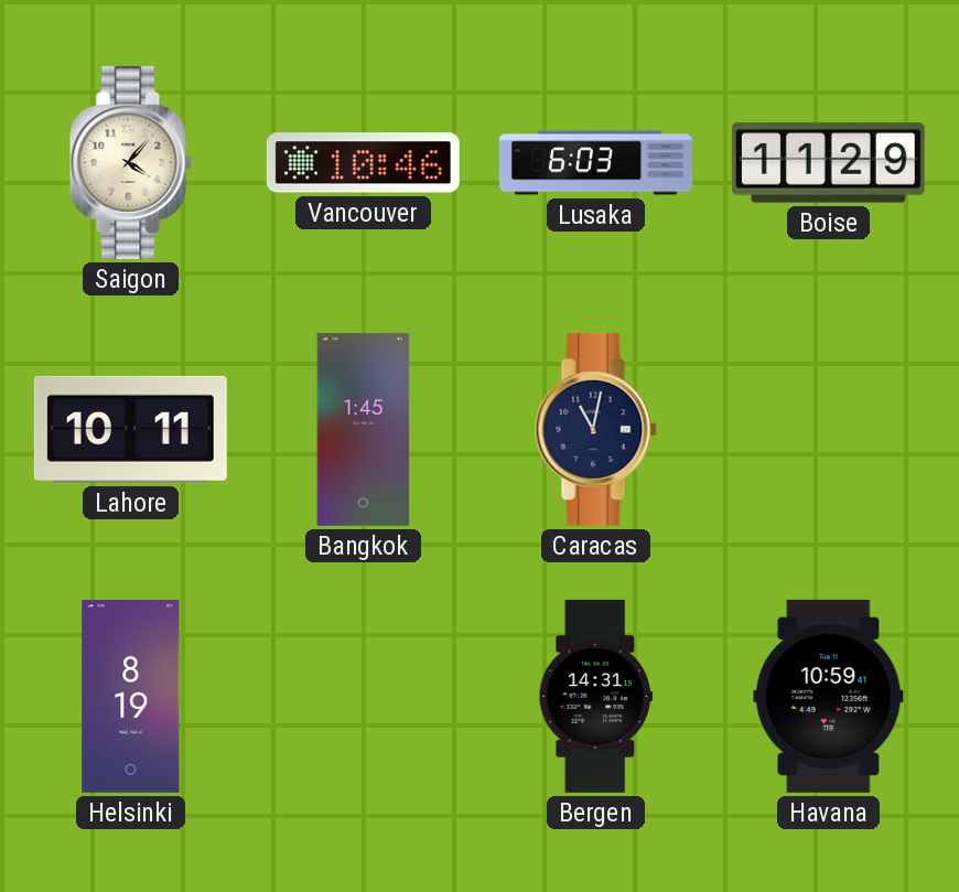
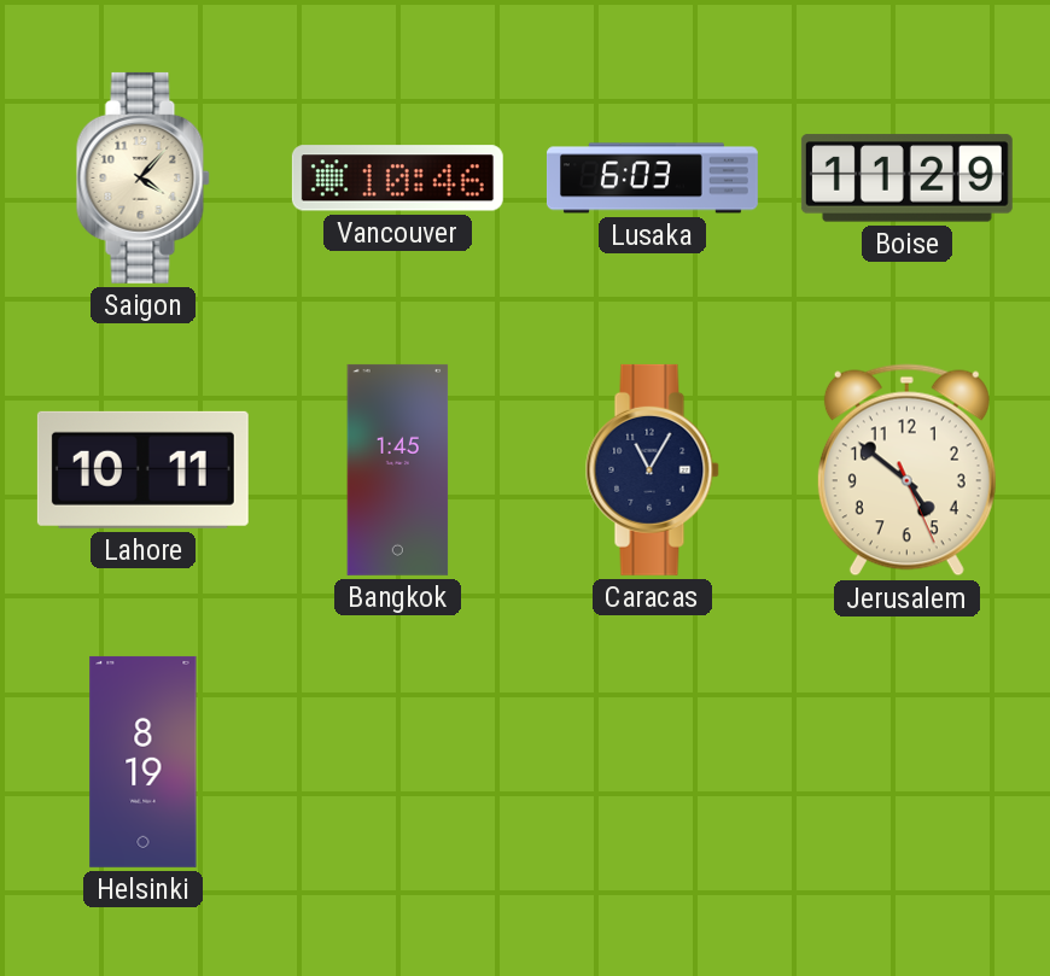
Caracas: 11:02 -> 11:05
Jerusalem: none -> 4:51
Bergen: 14:31 -> none
Havana: 10:59 -> none
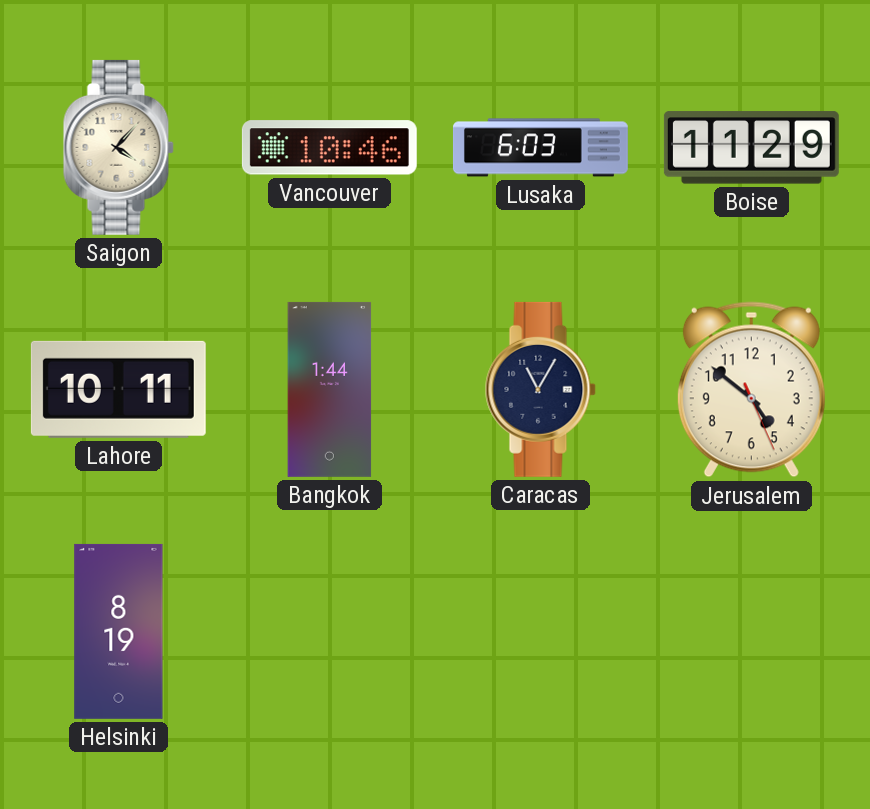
Bangkok: 1:45 -> 1:44
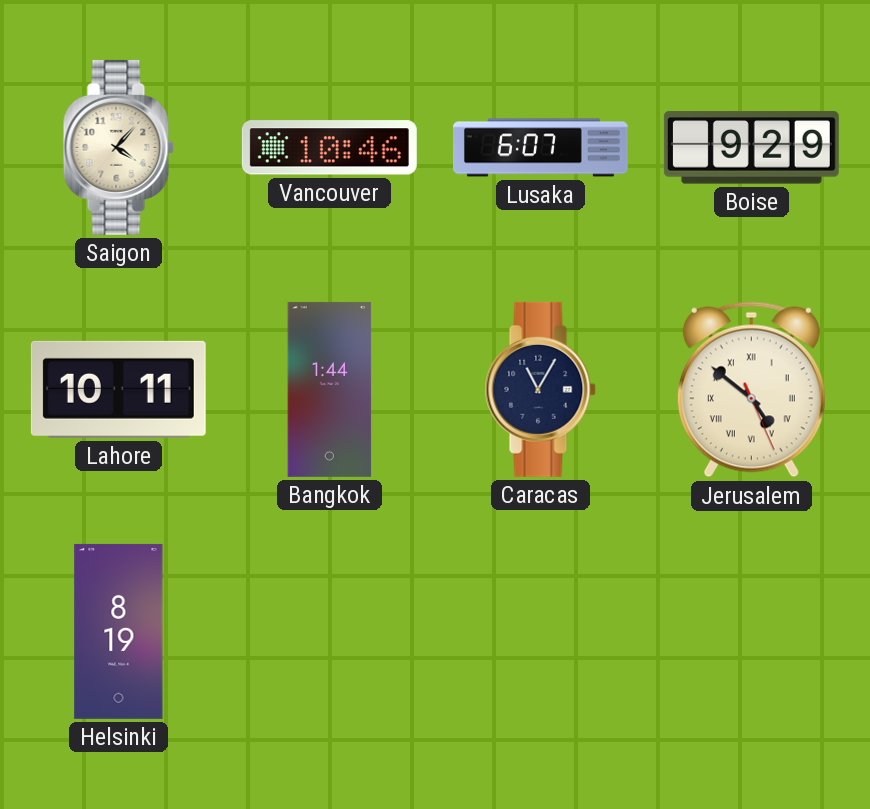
Lusaka: 6:03 -> 6:07
Boise: 11:29 -> 9:29
Jerusalem numerals: Arabic -> Roman
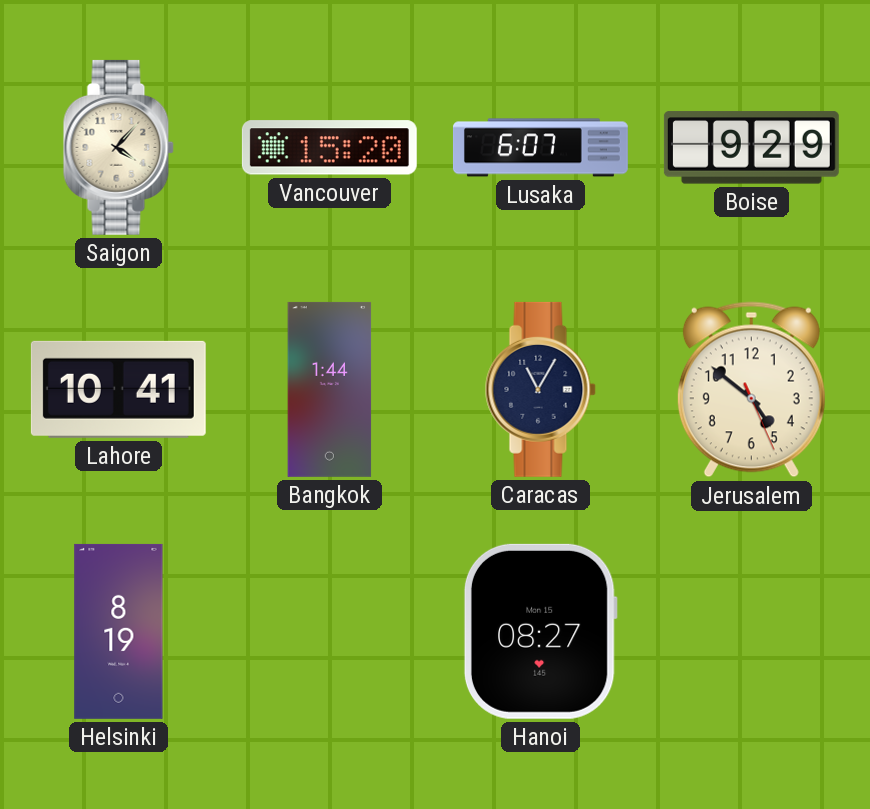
Vancouver: 10:46 -> 15:20
Lahore: 10:11 -> 10:41
Jerusalem numerals: Roman -> Arabic
Hanoi: none -> 08:27
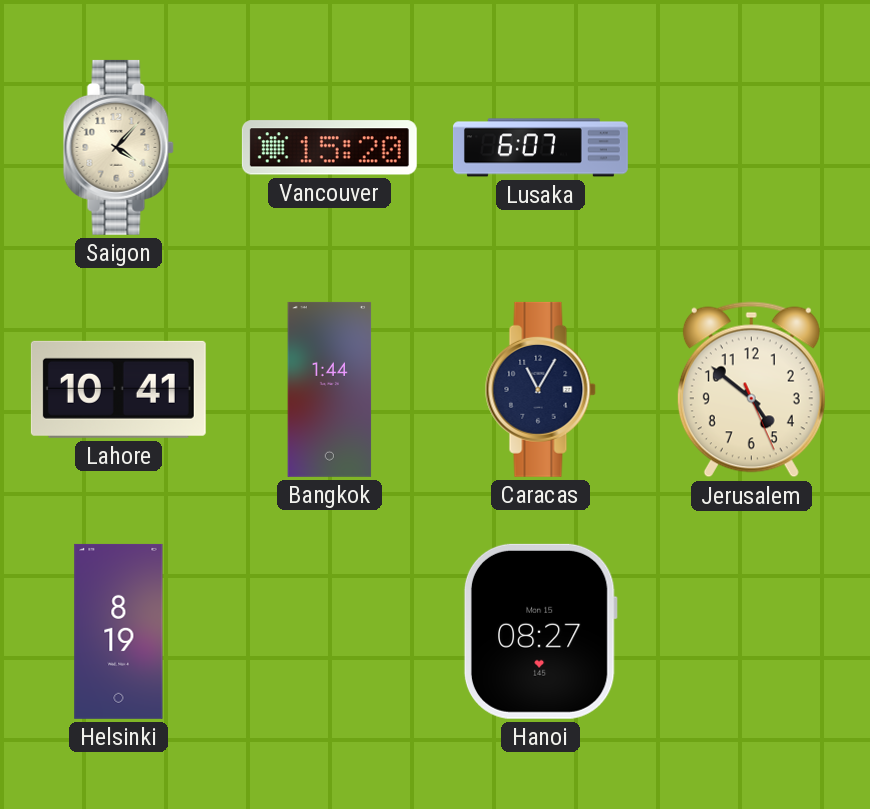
Boise: 9:29 -> none
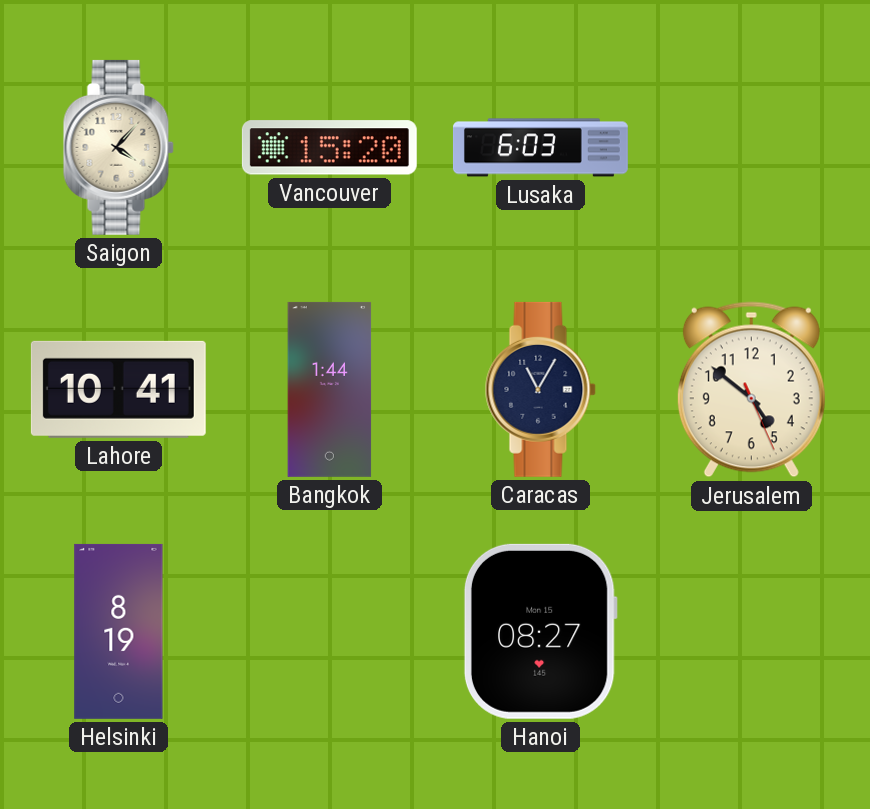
Lusaka: 6:07 -> 6:03
